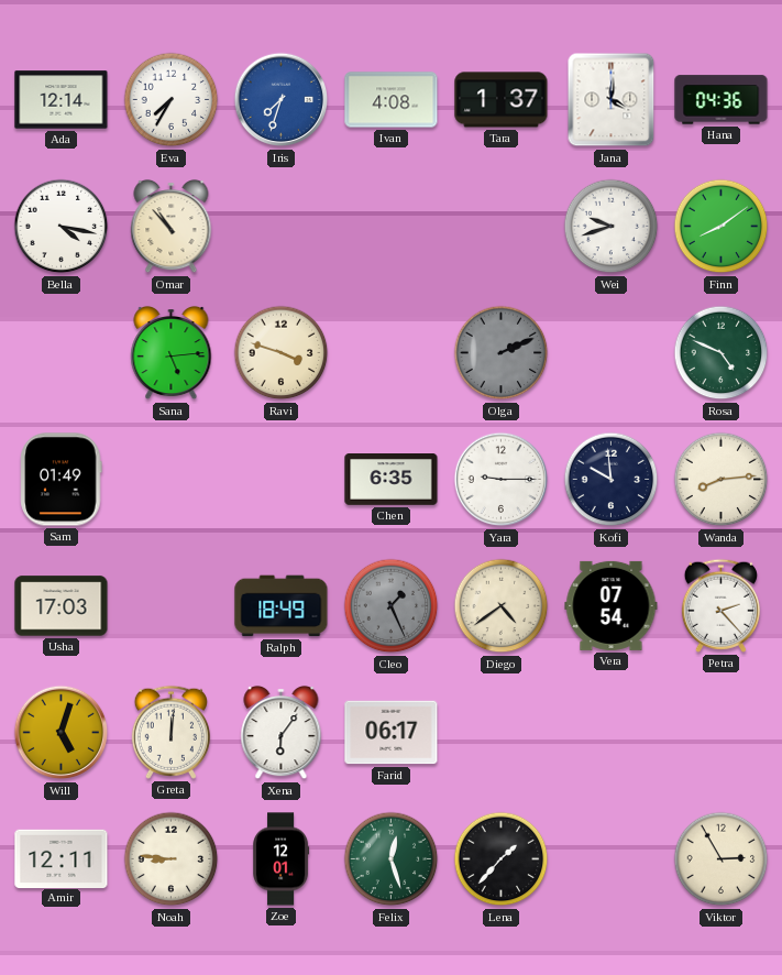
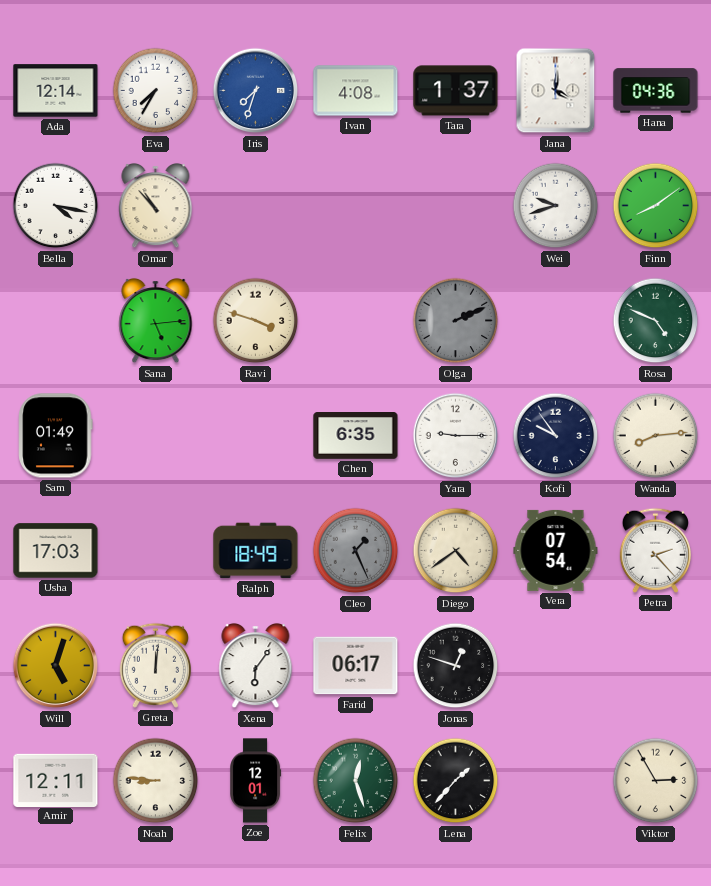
Kofi: 9:59 -> 9:54
Jonas: none -> 12:48
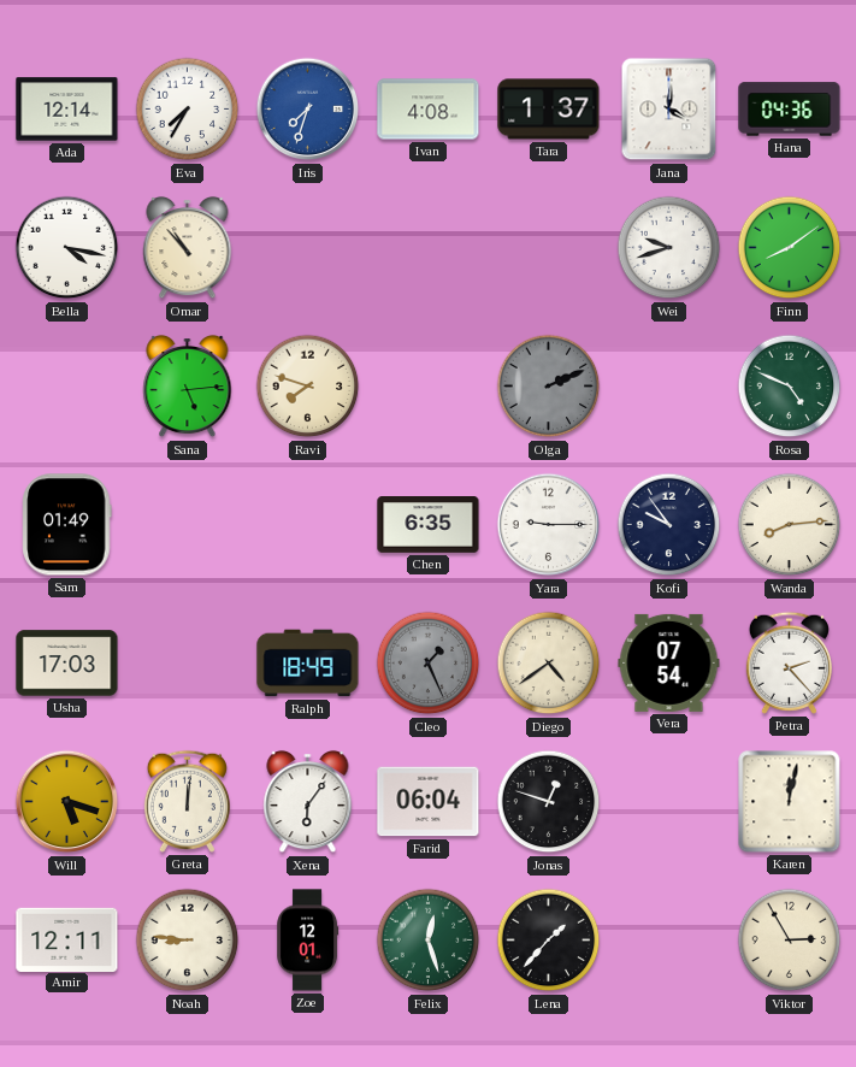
Ravi: 3:48 -> 7:48
Will: 5:03 -> 5:18
Farid: 06:17 -> 06:04
Karen: none -> 12:02
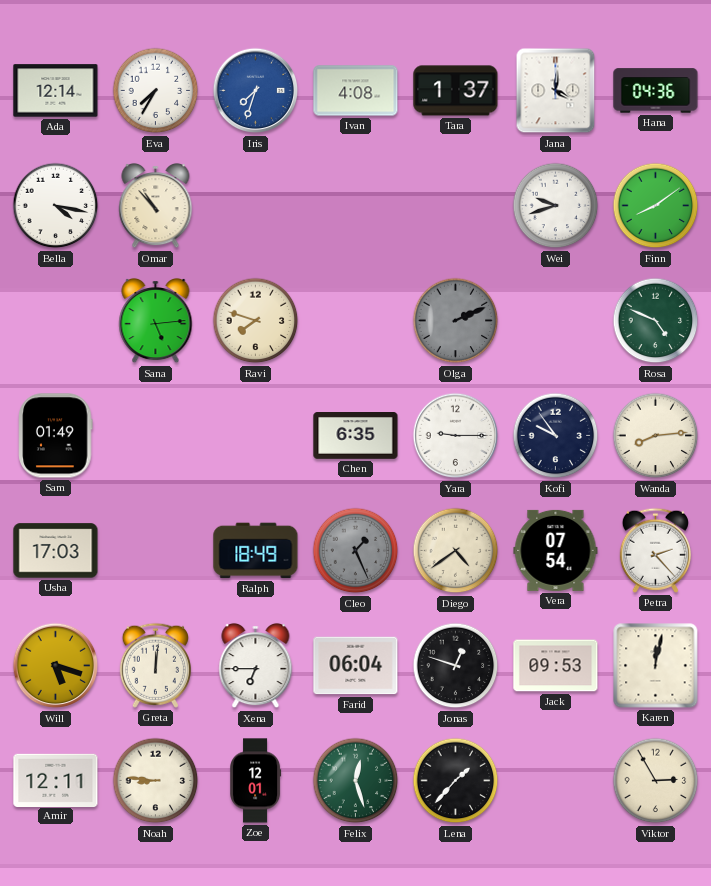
Xena: 6:06 -> 6:45
Jack: none -> 09:53
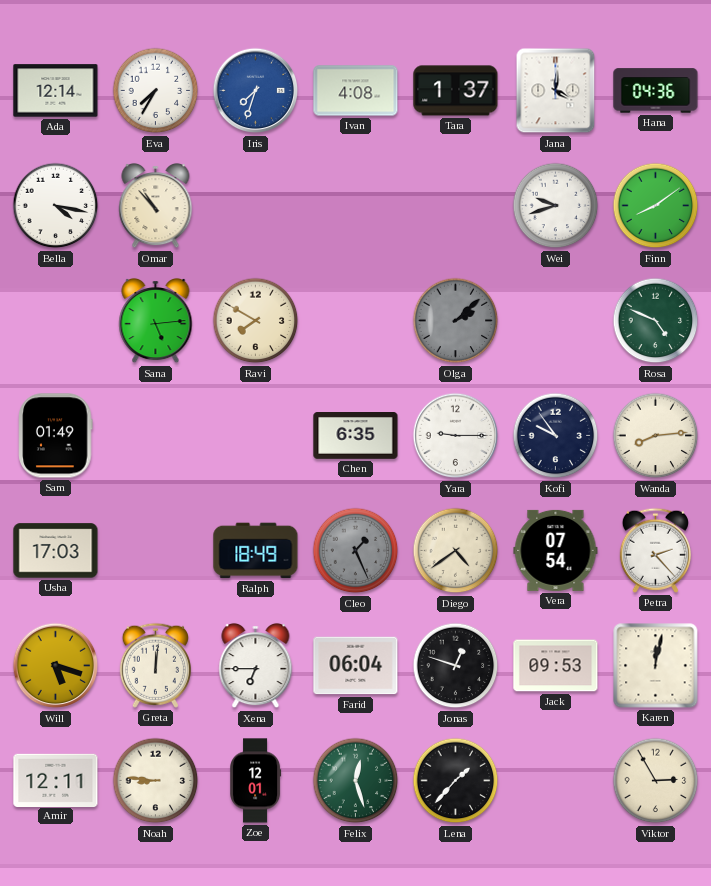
Ravi: 7:48 -> 7:50
Olga: 2:11 -> 2:08
